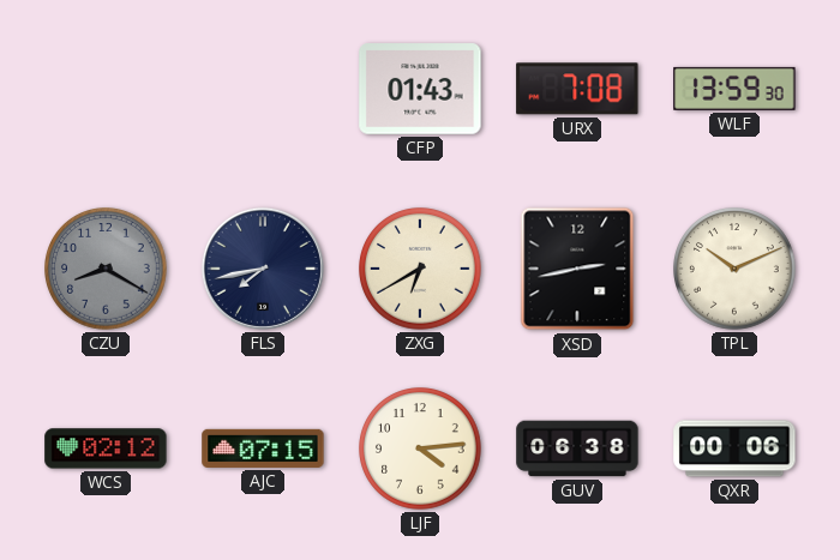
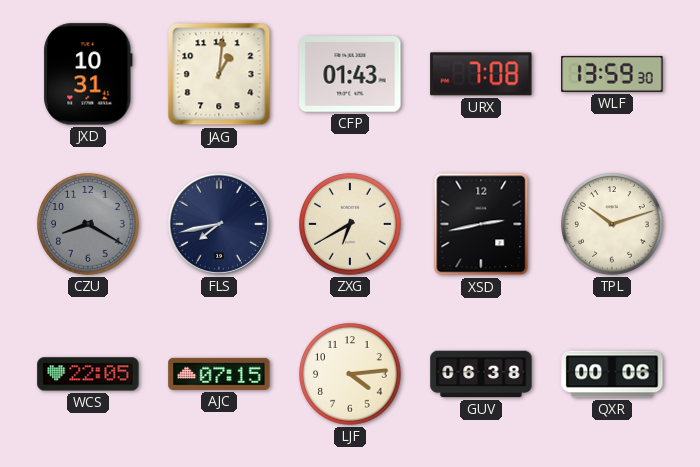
JXD: none -> 10:31
JAG: none -> 1:01
TPL: 10:11 -> 10:12
WCS: 02:12 -> 22:05
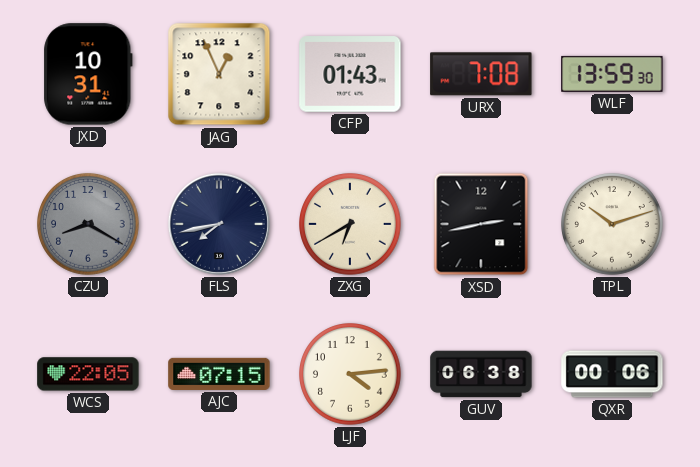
JAG: 1:01 -> 12:56
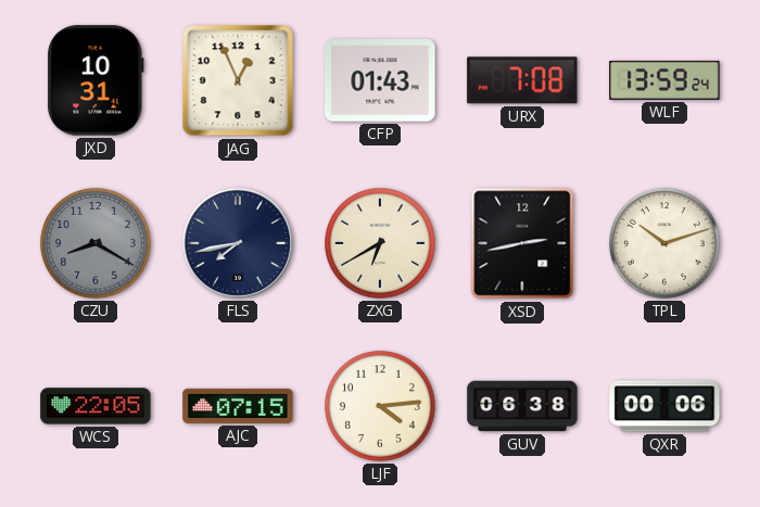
WLF: 13:59:30 -> 13:59:24
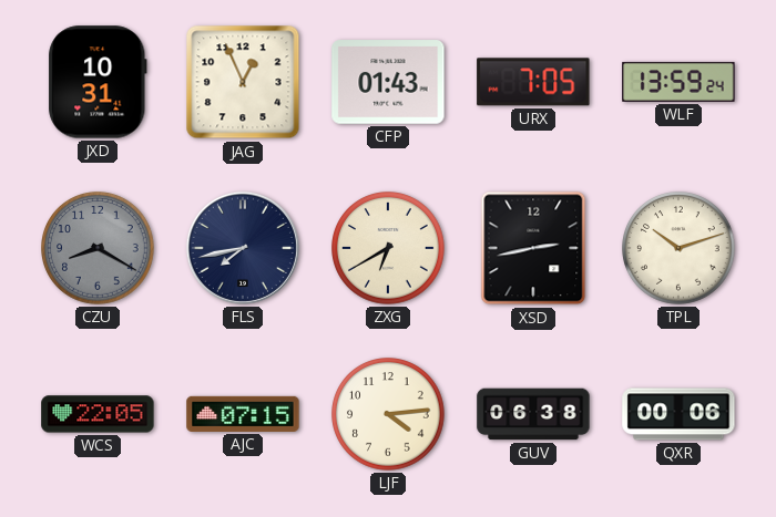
URX: 7:08 -> 7:05
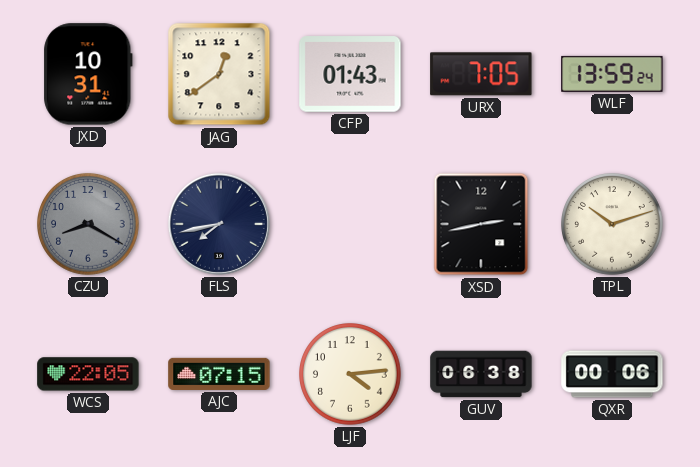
JAG: 12:56 -> 12:39
ZXG: 6:40 -> none
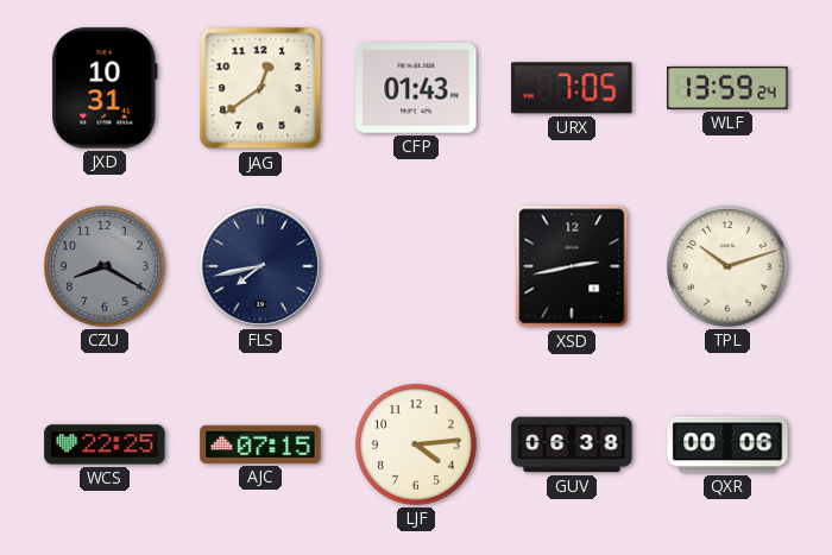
WCS: 22:05 -> 22:25
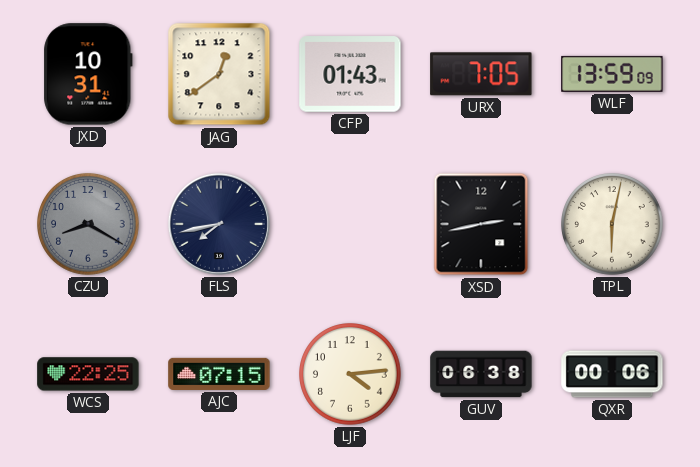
WLF: 13:59:24 -> 13:59:09
TPL: 10:12 -> 6:02
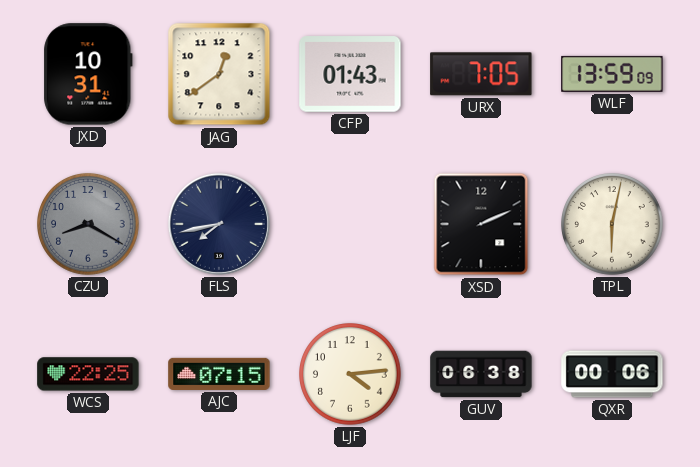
XSD: 2:43 -> 2:11
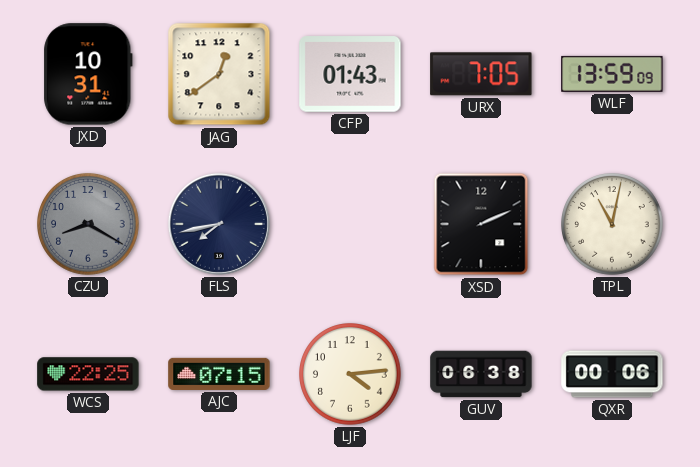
TPL: 6:02 -> 11:02
